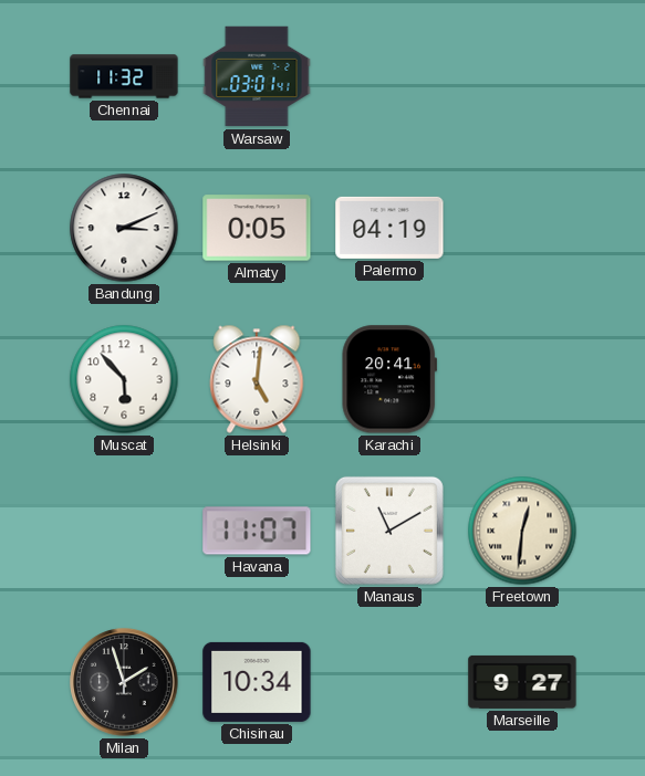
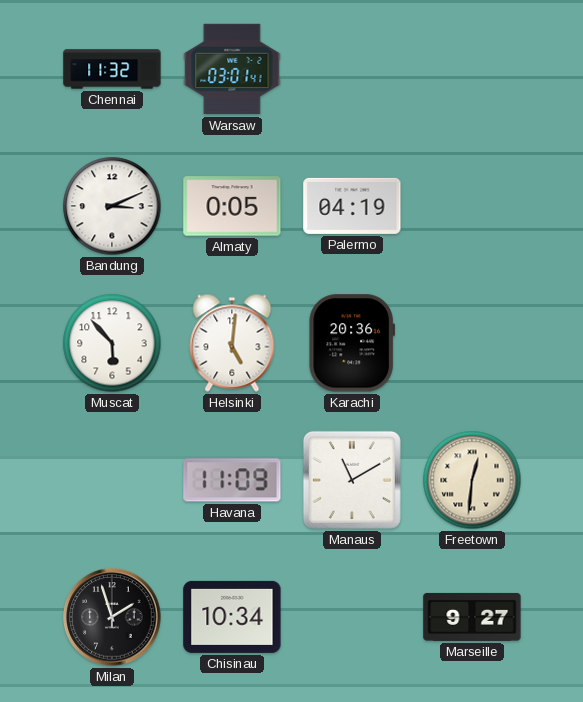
Karachi: 20:41 -> 20:36
Havana: 11:07 -> 11:09
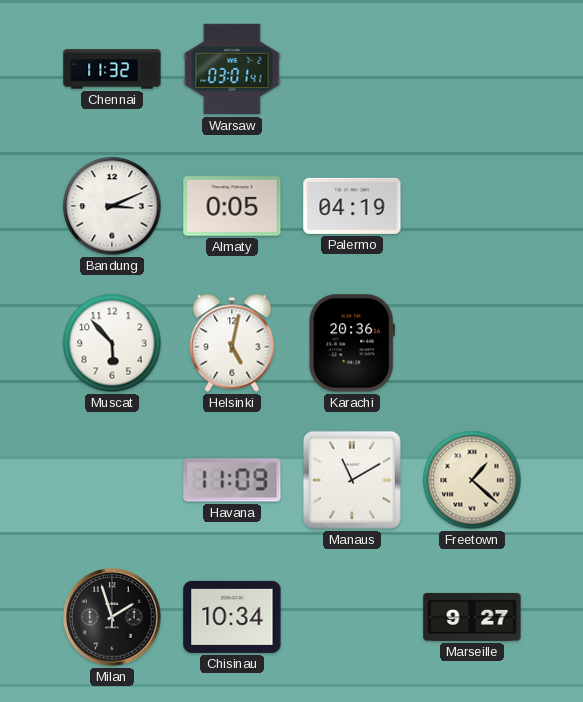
Helsinki: 5:01 -> 5:02
Freetown: 12:31 -> 1:22
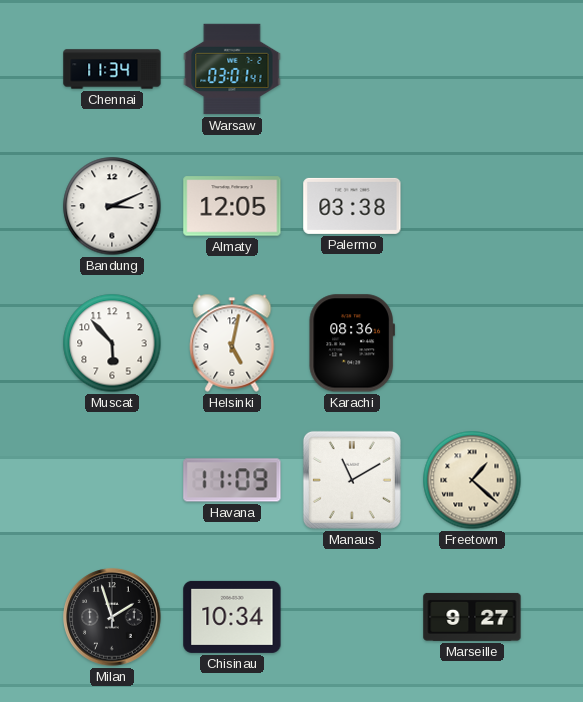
Chennai: 11:32 -> 11:34
Almaty: 0:05 -> 12:05
Palermo: 04:19 -> 03:38
Karachi: 20:36 -> 08:36
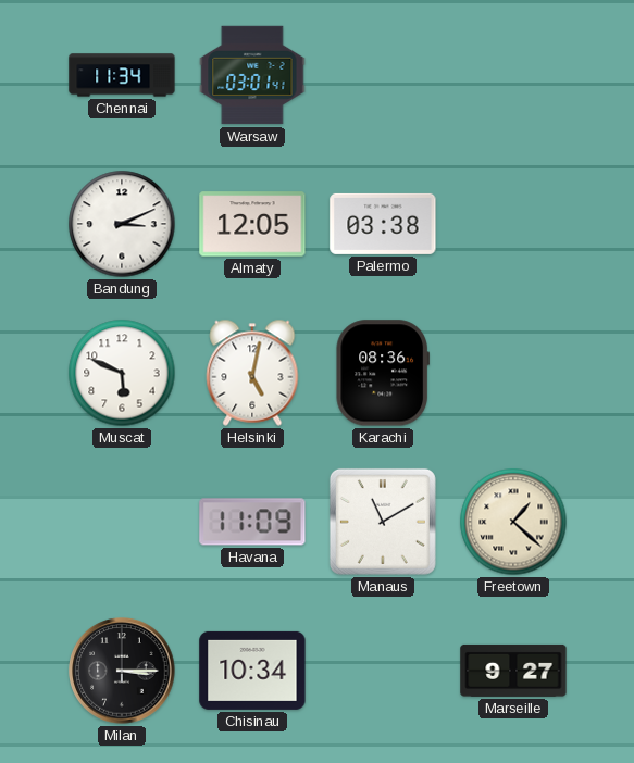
Muscat: 5:53 -> 5:49
Milan: 1:57 -> 3:15
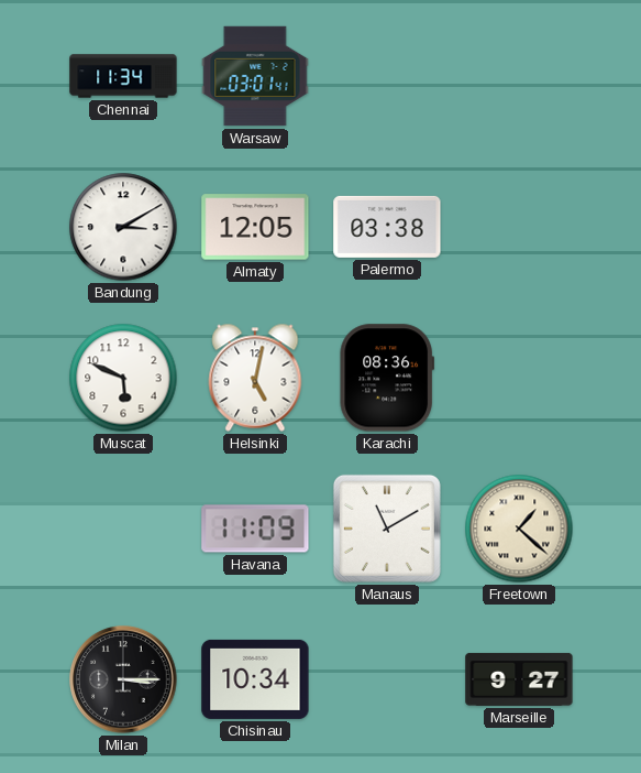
Bandung: 3:11 -> 3:10
